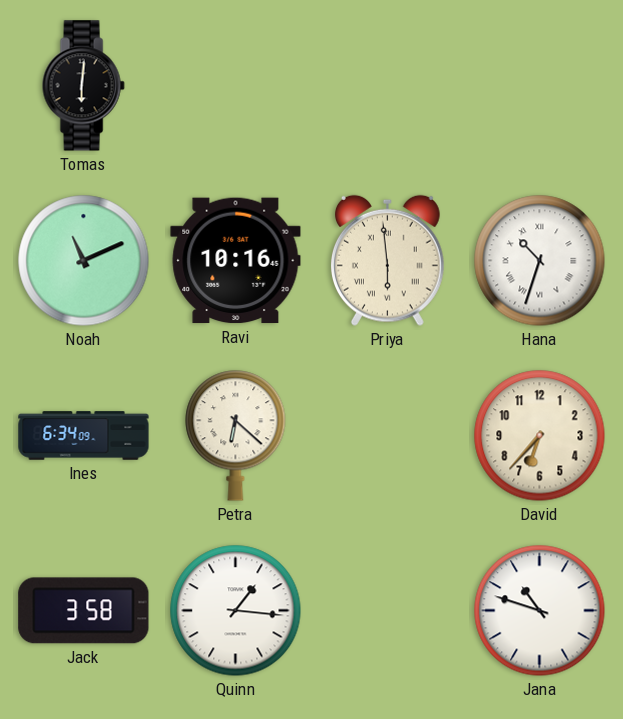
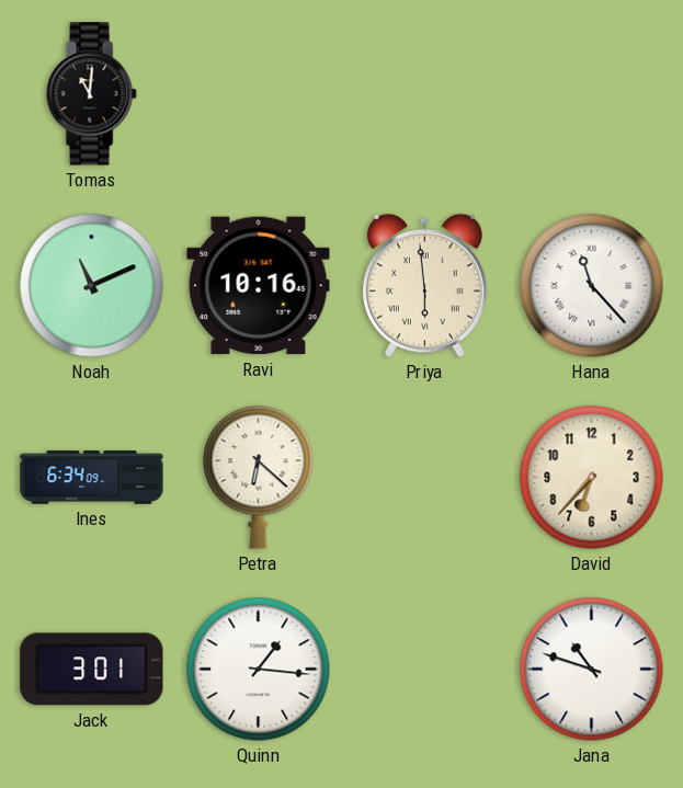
Tomas: 6:01 -> 11:01
Hana: 10:33 -> 11:23
Jack: 3:58 -> 3:01
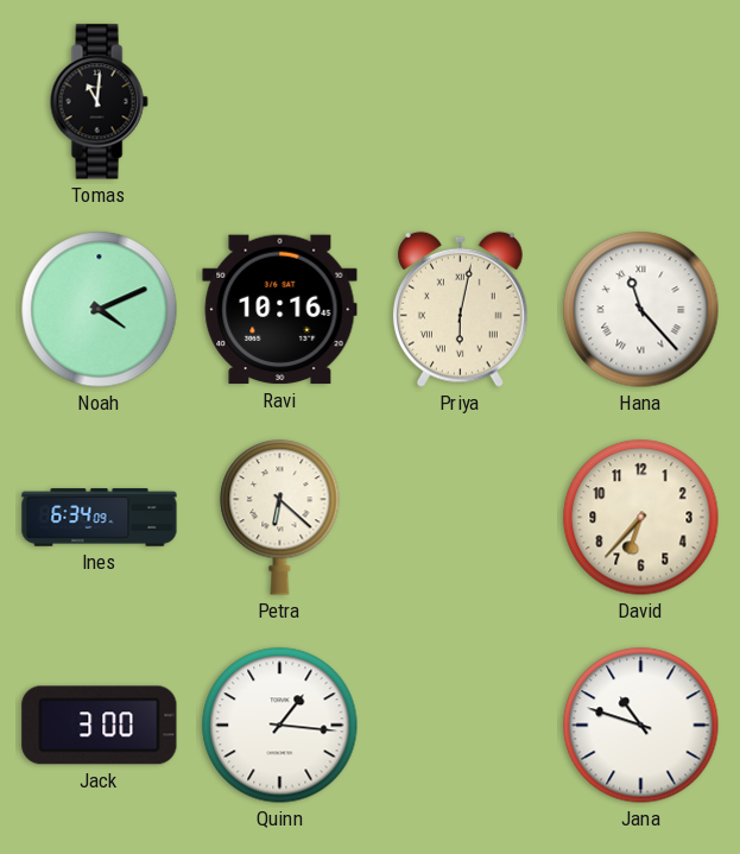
Noah: 11:11 -> 4:11
Priya: 5:59 -> 6:02
Jack: 3:01 -> 3:00
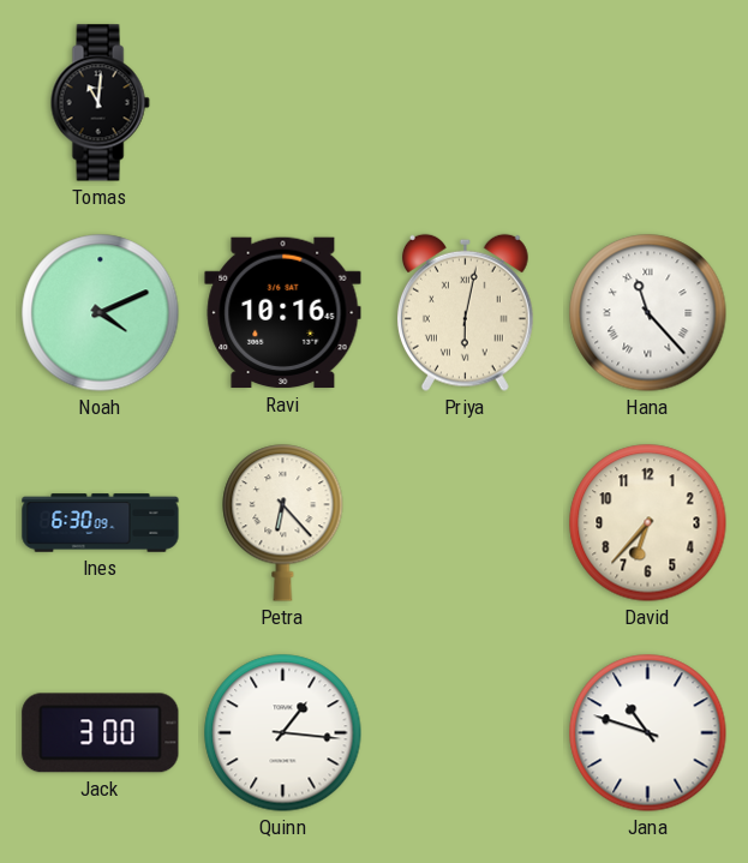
Ines: 6:34 -> 6:30
Petra: 6:22 -> 6:23
